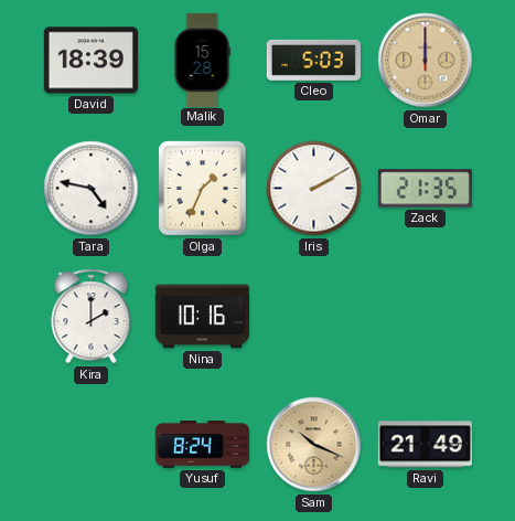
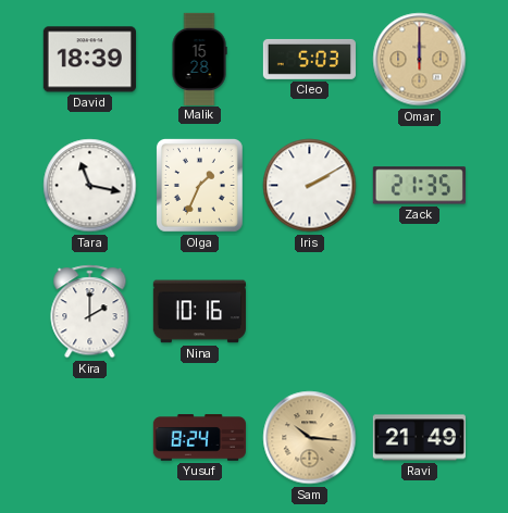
Tara: 4:47 -> 11:17
Sam: 10:19 -> 10:16
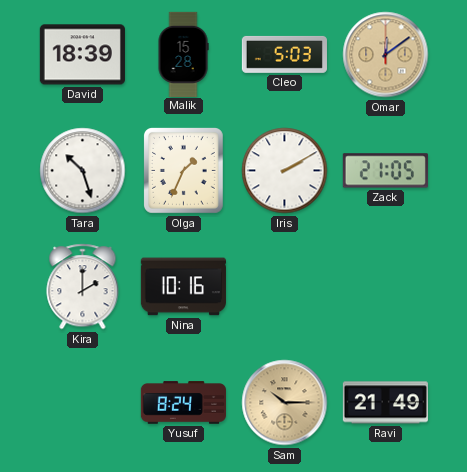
Omar: 12:00 -> 12:09
Tara: 11:17 -> 10:27
Zack: 21:35 -> 21:05
Sam: 10:16 -> 10:15
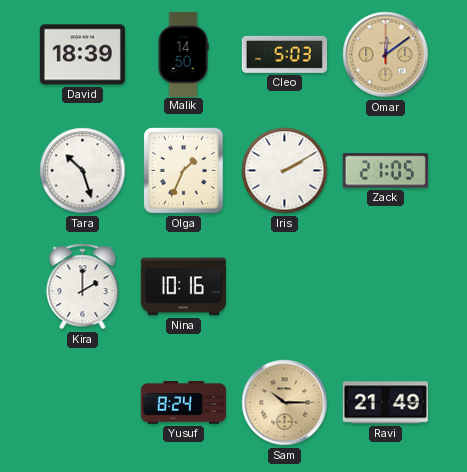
Malik: 15:28 -> 14:50
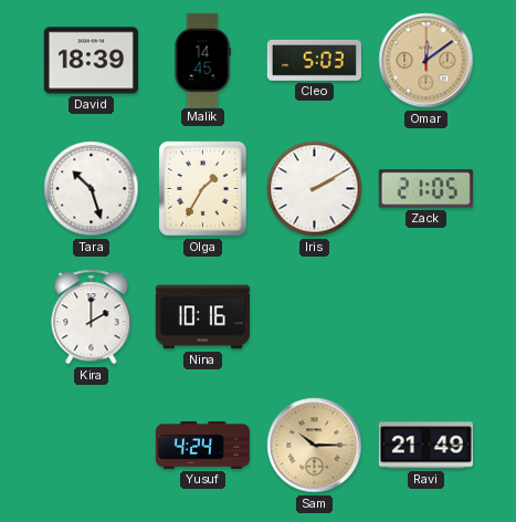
Malik: 14:50 -> 14:45
Olga: 1:34 -> 1:35
Yusuf: 8:24 -> 4:24
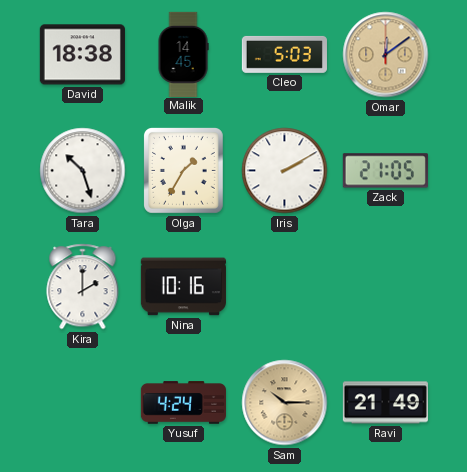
David: 18:39 -> 18:38
